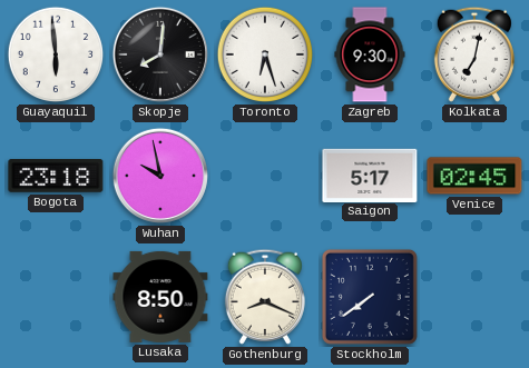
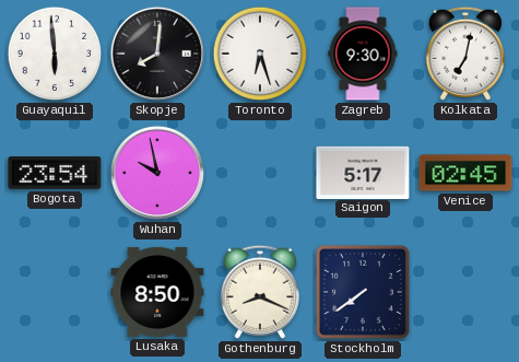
Bogota: 23:18 -> 23:54
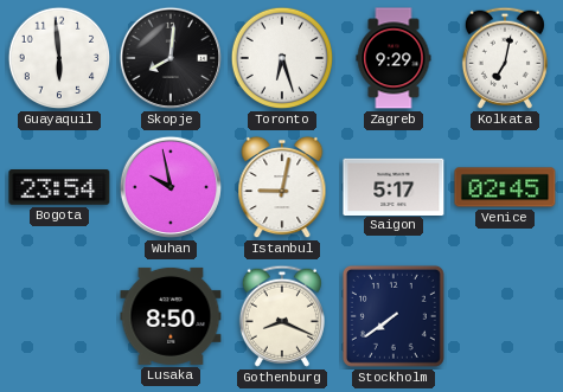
Zagreb: 9:30 -> 9:29
Istanbul: none -> 9:02
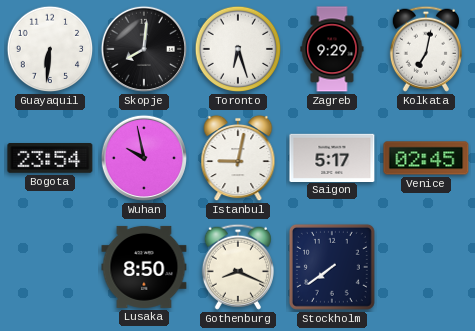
Guayaquil: 5:59 -> 6:31
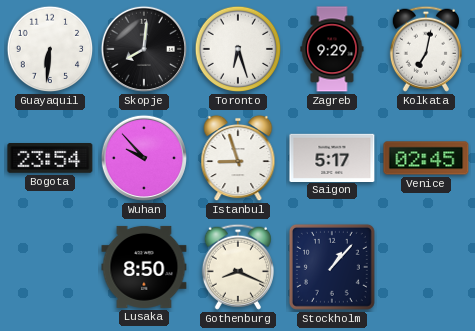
Wuhan: 9:58 -> 9:53
Istanbul: 9:02 -> 8:57
Stockholm: 7:39 -> 1:07
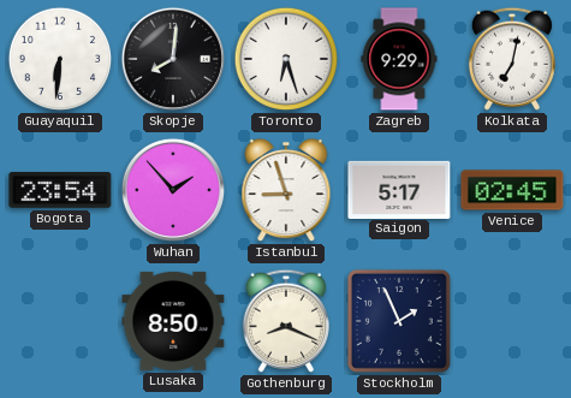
Wuhan: 9:53 -> 1:53
Stockholm: 1:07 -> 1:56
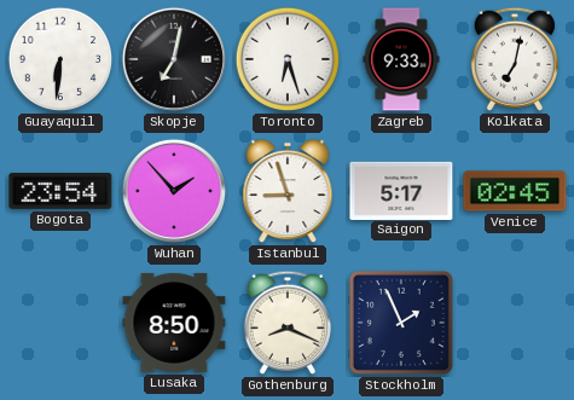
Skopje: 8:01 -> 7:02
Zagreb: 9:29 -> 9:33
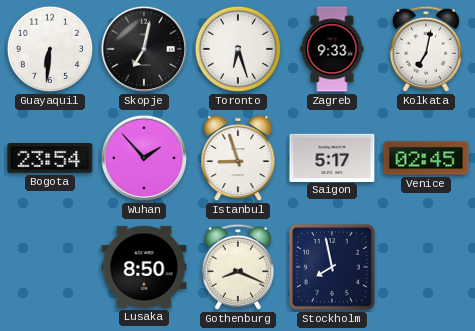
Stockholm: 1:56 -> 7:58
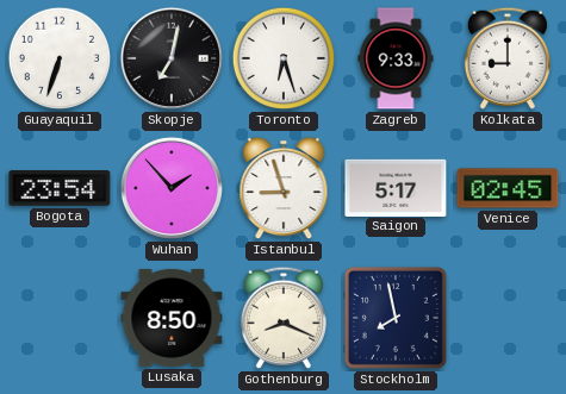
Guayaquil: 6:31 -> 6:33
Kolkata: 7:02 -> 9:00
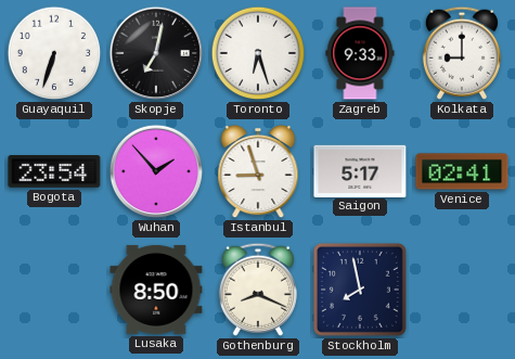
Venice: 02:45 -> 02:41
